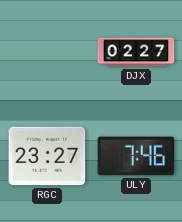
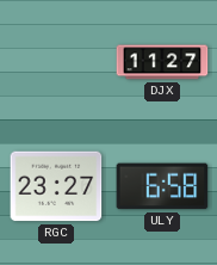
DJX: 02:27 -> 11:27
ULY: 7:46 -> 6:58
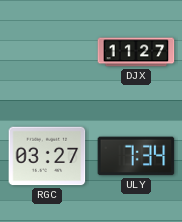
RGC: 23:27 -> 03:27
ULY: 6:58 -> 7:34
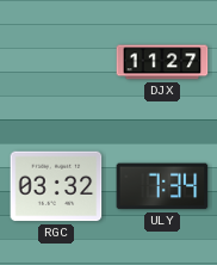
RGC: 03:27 -> 03:32
